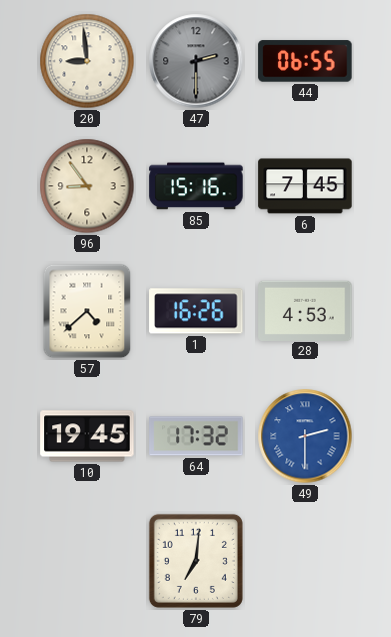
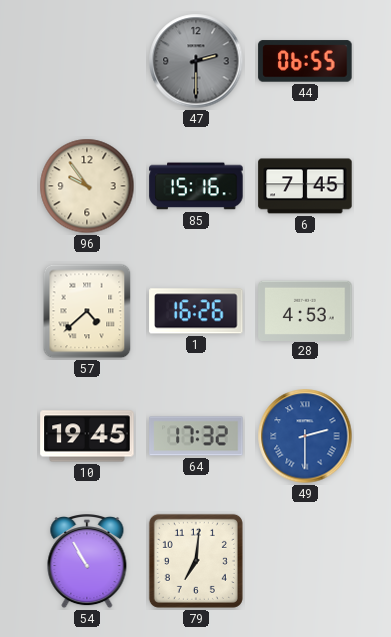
20: 8:59 -> none
96: 8:54 -> 9:54
54: none -> 10:55
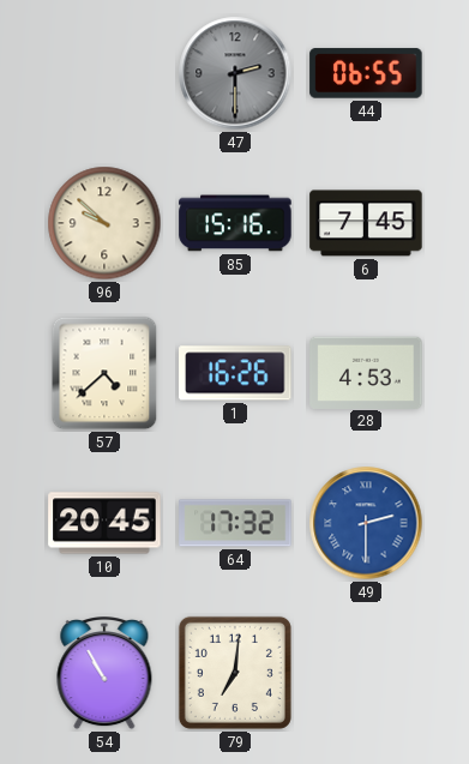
96: 9:54 -> 9:52
10: 19:45 -> 20:45
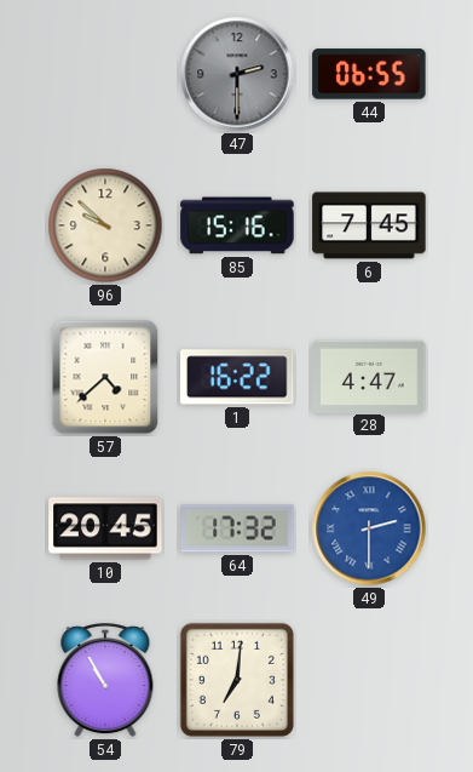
1: 16:26 -> 16:22
28: 4:53 -> 4:47
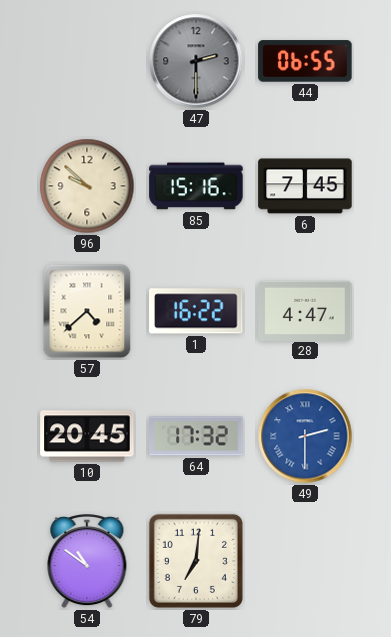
54: 10:55 -> 10:51
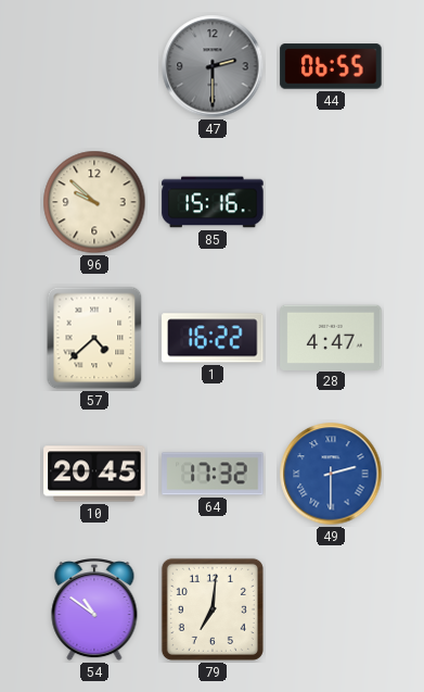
6: 7:45 -> none
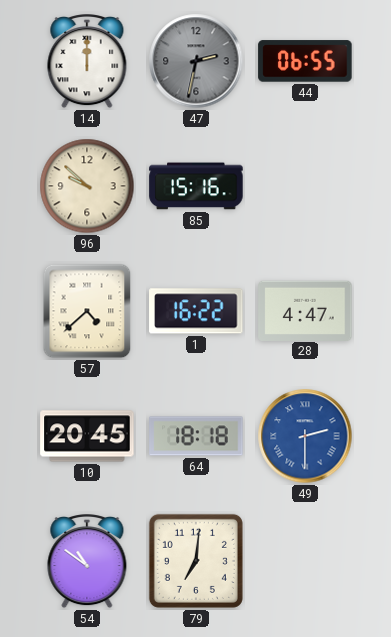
14: none -> 12:00
47: 2:30 -> 2:32
64: 17:32 -> 18:18
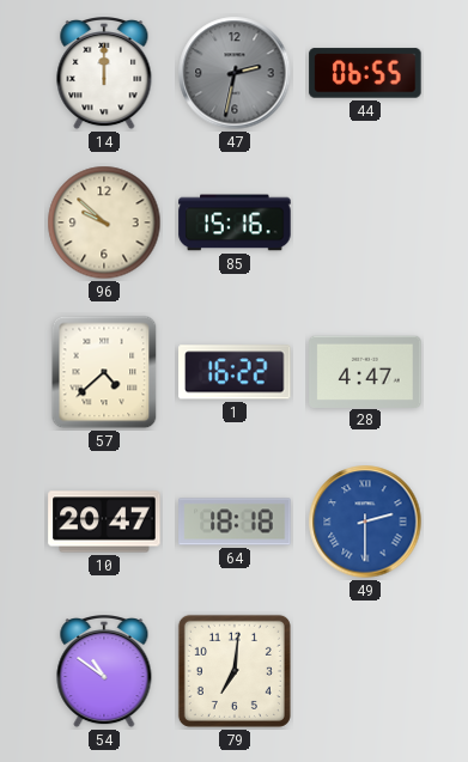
10: 20:45 -> 20:47
